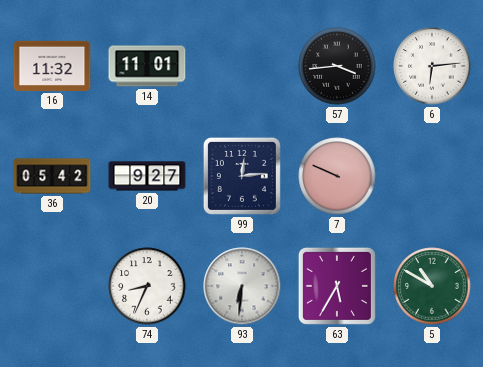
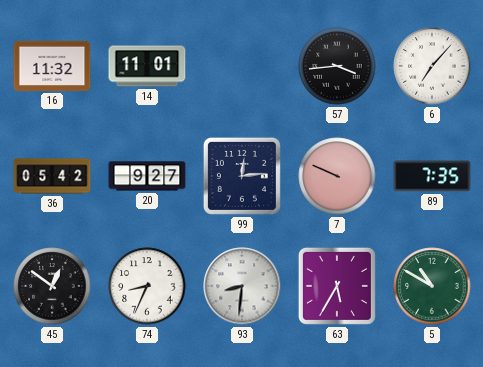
6: 6:14 -> 7:07
89: none -> 7:35
45: none -> 12:51
93: 6:31 -> 8:31
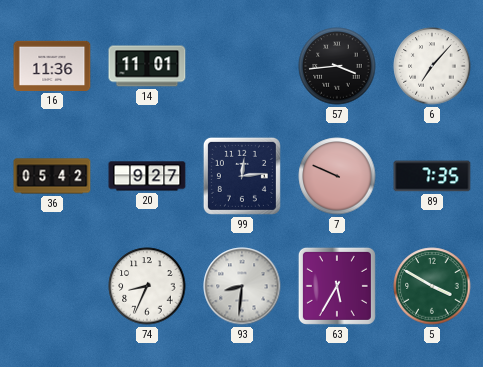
16: 11:32 -> 11:36
45: 12:51 -> none
5: 10:50 -> 3:50
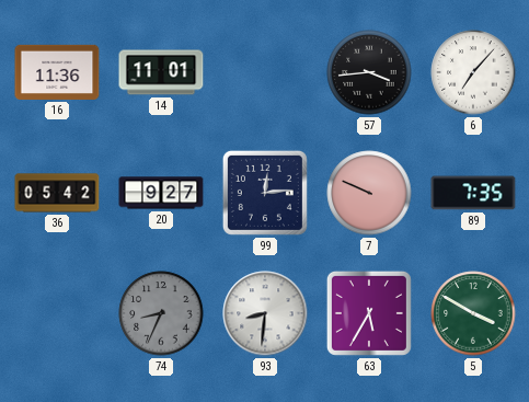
74 dial: white -> grey
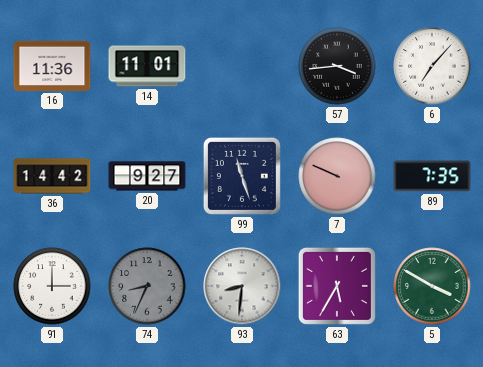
36: 05:42 -> 14:42
99: 12:14 -> 11:27
91: none -> 3:00
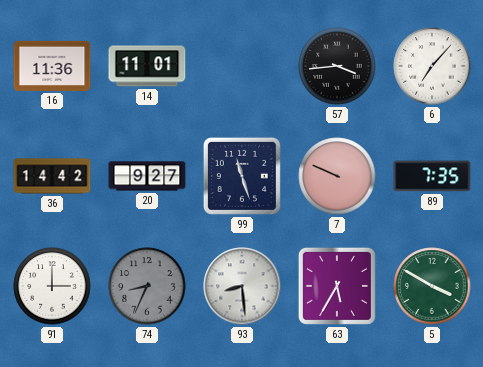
93: 8:31 -> 8:29
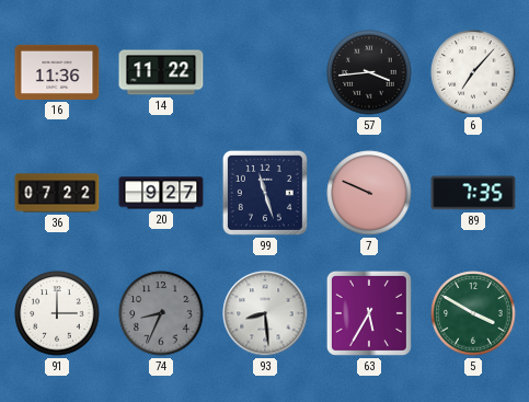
14: 11:01 -> 11:22
36: 14:42 -> 07:22
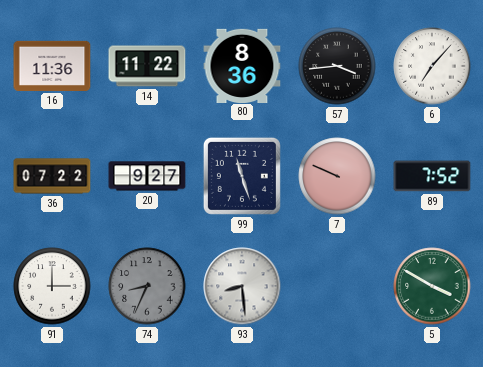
80: none -> 8:36
89: 7:35 -> 7:52
63: 5:35 -> none
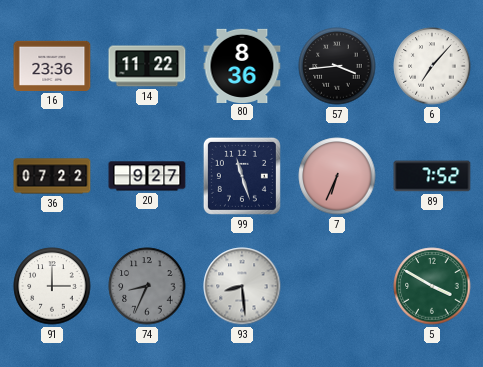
16: 11:36 -> 23:36
7: 9:49 -> 6:34
